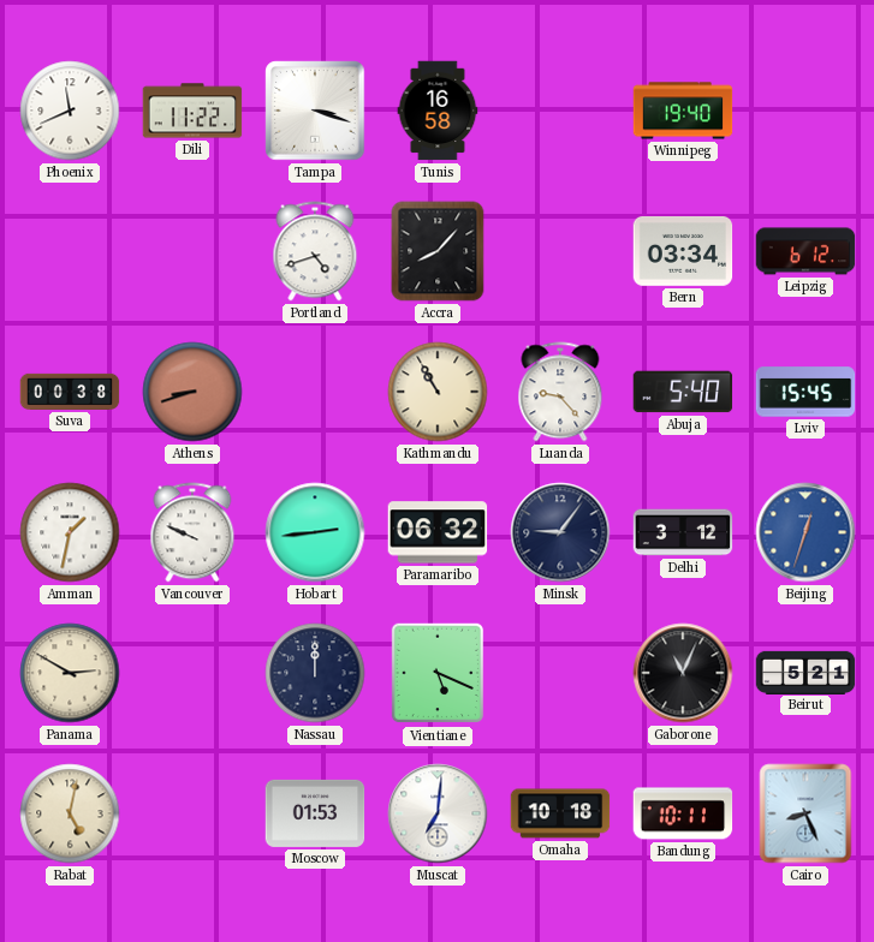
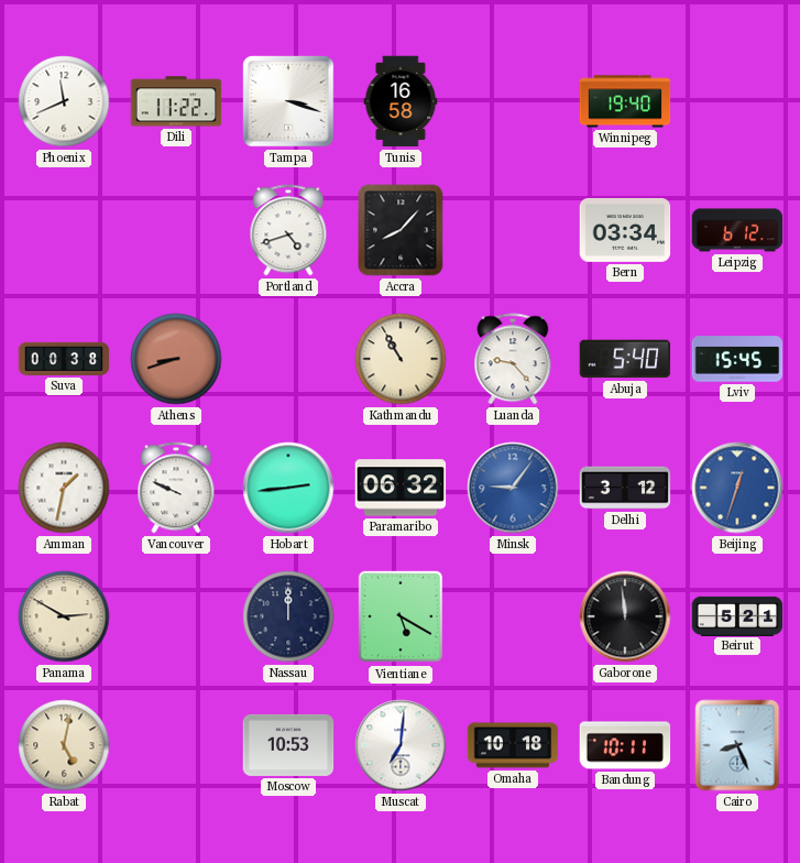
Minsk dial: navy -> blue
Vientiane: 5:19 -> 5:20
Gaborone: 11:04 -> 11:59
Moscow: 01:53 -> 10:53
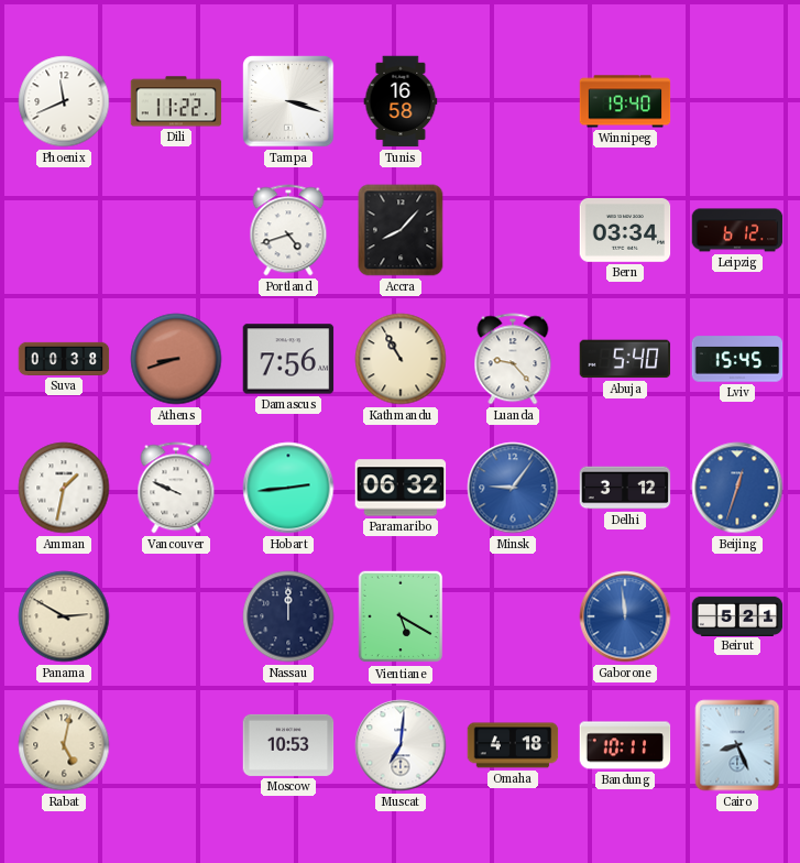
Damascus: none -> 7:56
Gaborone dial: black -> blue
Omaha: 10:18 -> 4:18
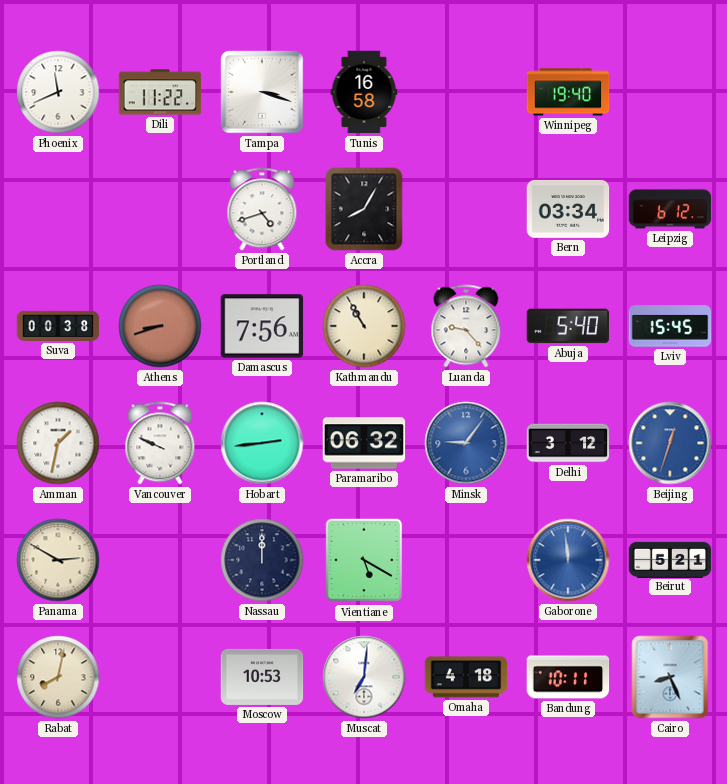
Accra: 8:07 -> 8:05
Rabat: 5:02 -> 8:02
